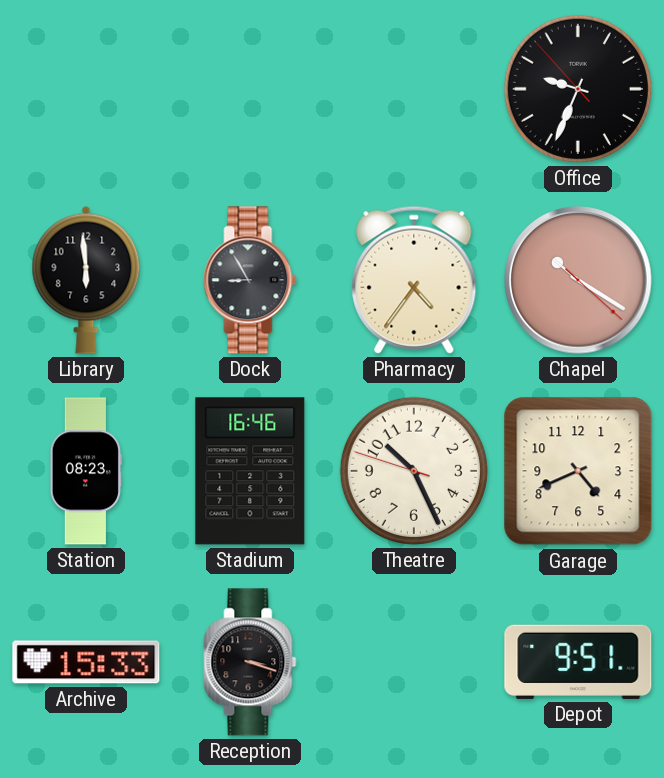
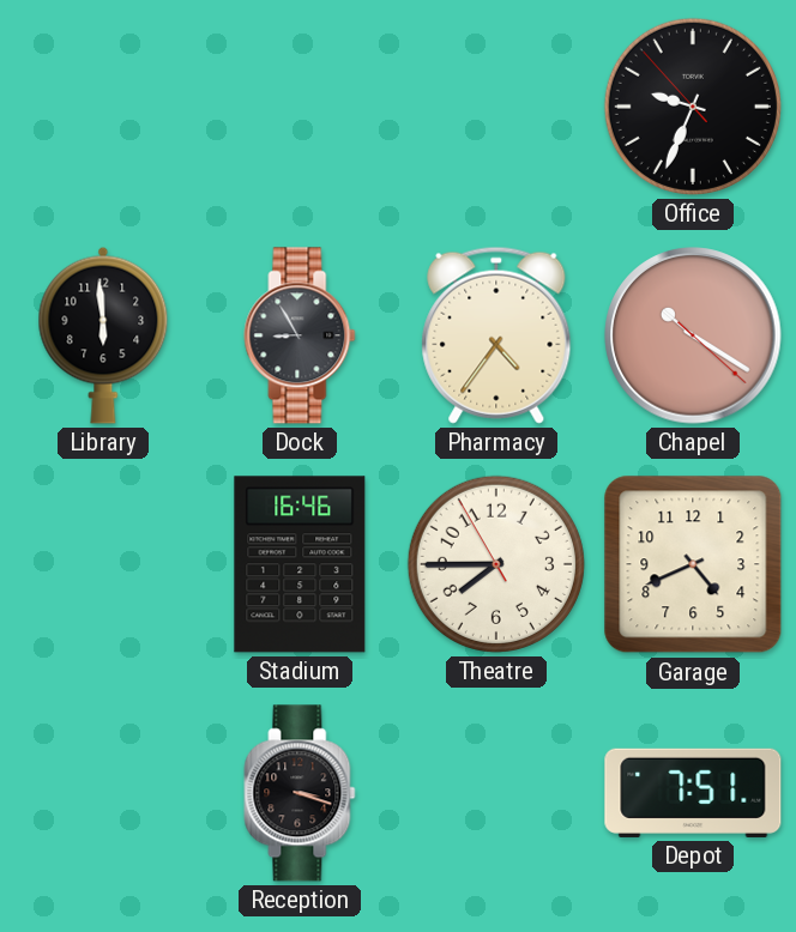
Station: 08:23 -> none
Theatre: 10:25 -> 7:44
Archive: 15:33 -> none
Depot: 9:51 -> 7:51
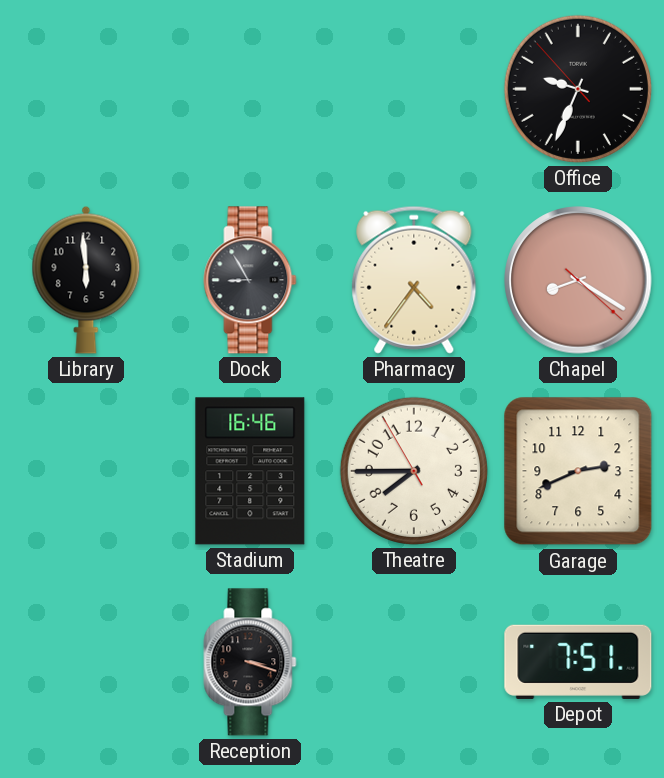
Chapel: 10:20 -> 8:20
Garage: 4:41 -> 2:41
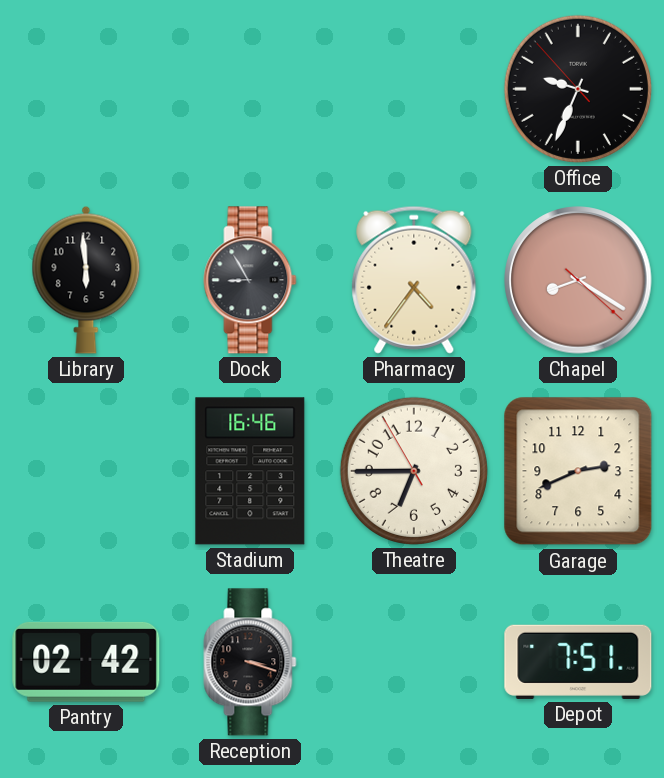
Theatre: 7:44 -> 6:44
Pantry: none -> 02:42
